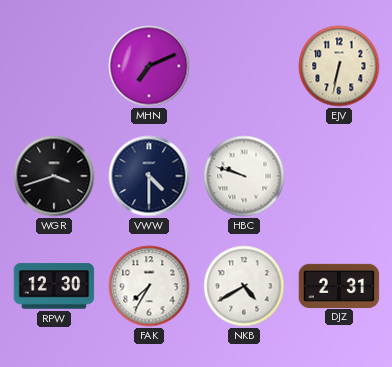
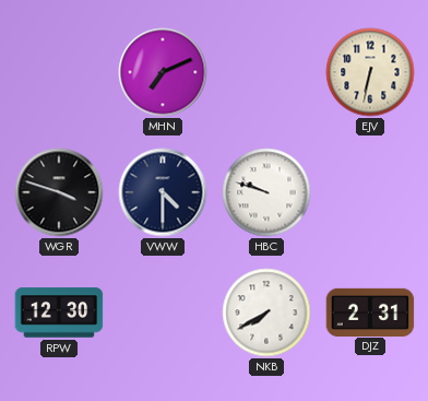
WGR: 3:42 -> 3:48
FAK: 7:35 -> none
NKB: 4:40 -> 7:40
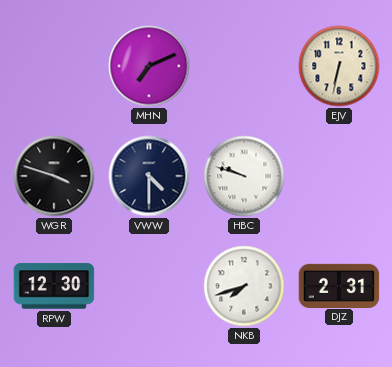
NKB: 7:40 -> 7:42
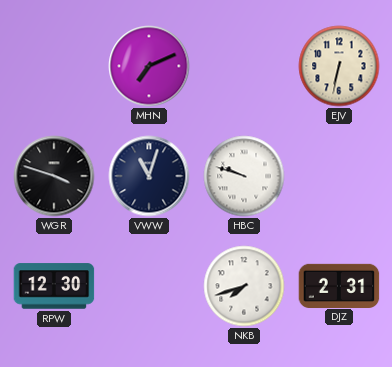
VWW: 4:30 -> 11:03
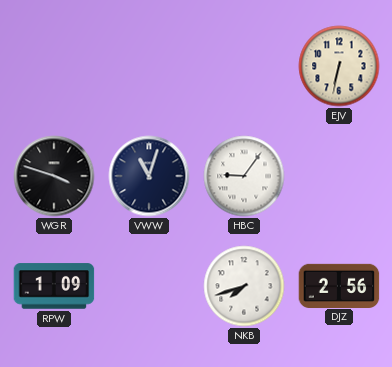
MHN: 7:11 -> none
HBC: 9:48 -> 9:06
RPW: 12:30 -> 1:09
DJZ: 2:31 -> 2:56
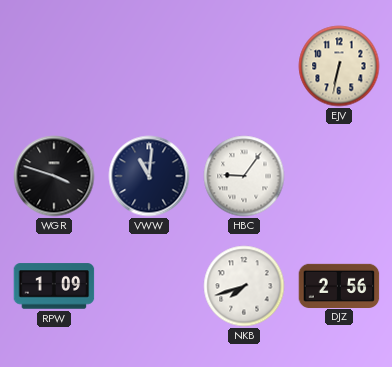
VWW: 11:03 -> 11:01
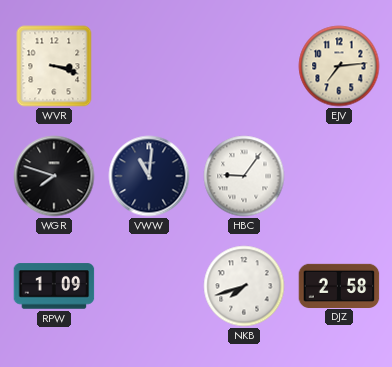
WVR: none -> 3:18
EJV: 6:32 -> 7:14
WGR: 3:48 -> 7:48
DJZ: 2:56 -> 2:58
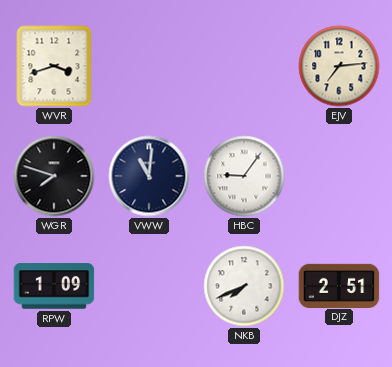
WVR: 3:18 -> 3:42
NKB: 7:42 -> 7:41
DJZ: 2:58 -> 2:51
